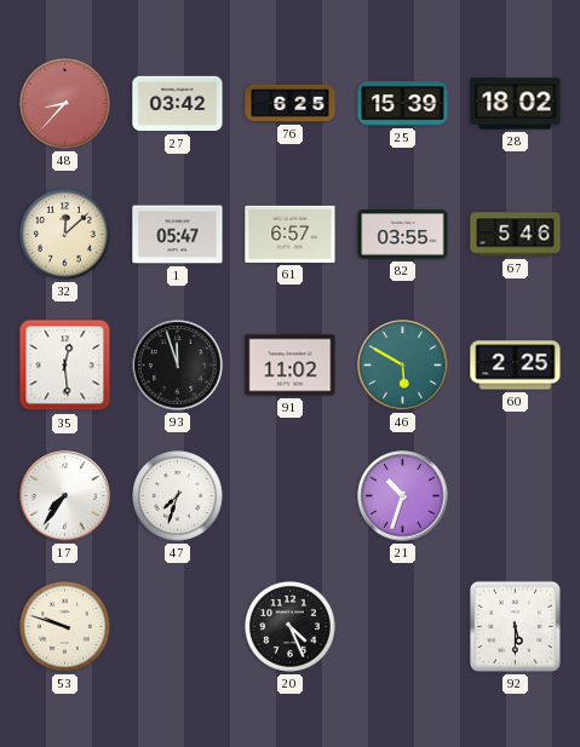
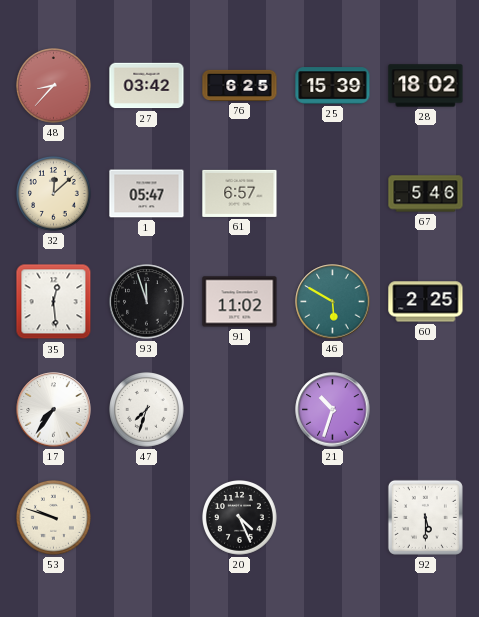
82: 03:55 -> none
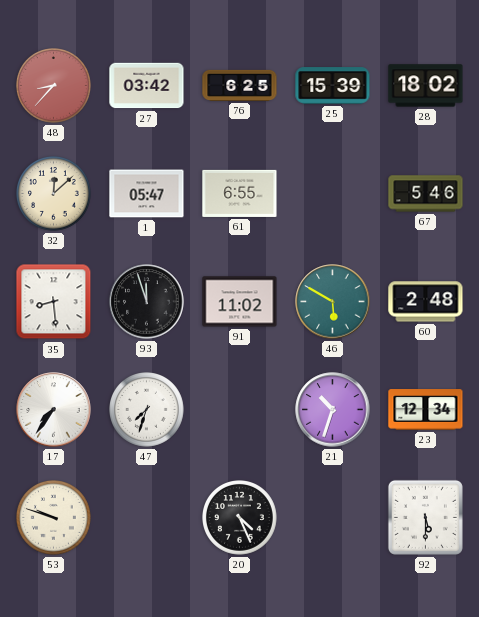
61: 6:57 -> 6:55
35: 12:29 -> 8:29
60: 2:25 -> 2:48
23: none -> 12:34
